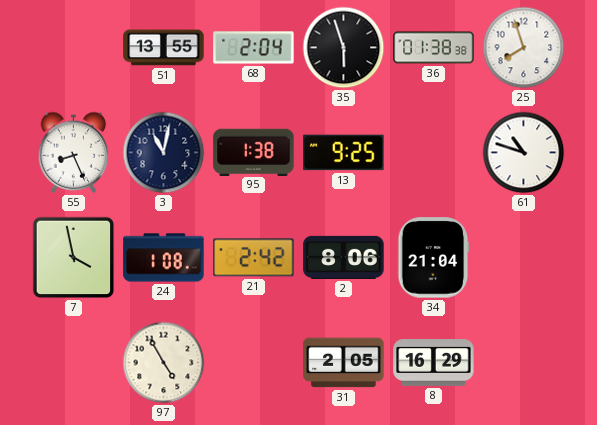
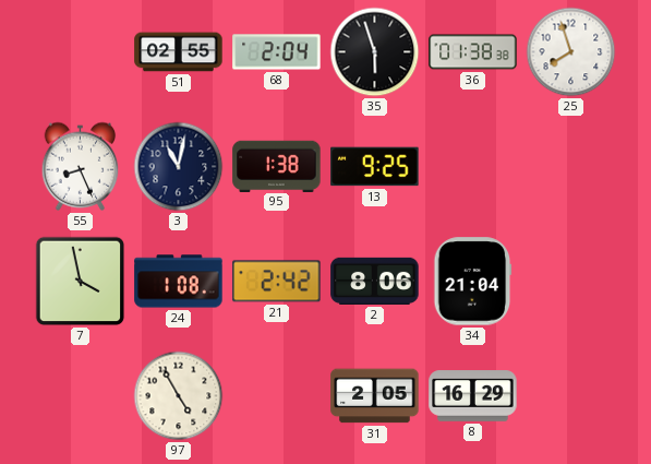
51: 13:55 -> 02:55
61: 10:48 -> none
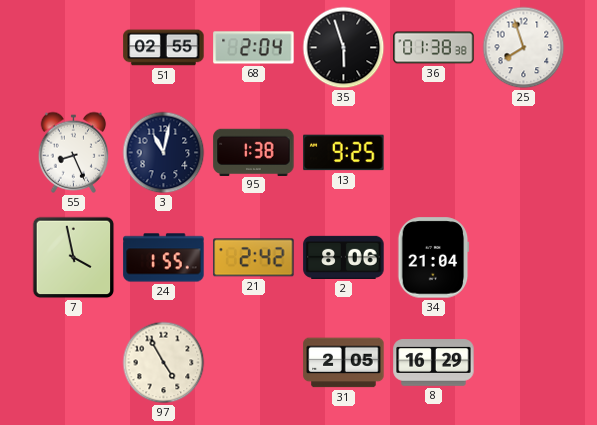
24: 1:08 -> 1:55
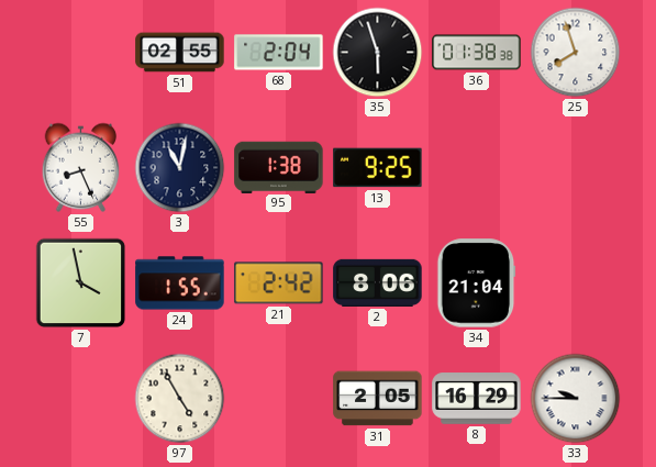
33: none -> 9:45
